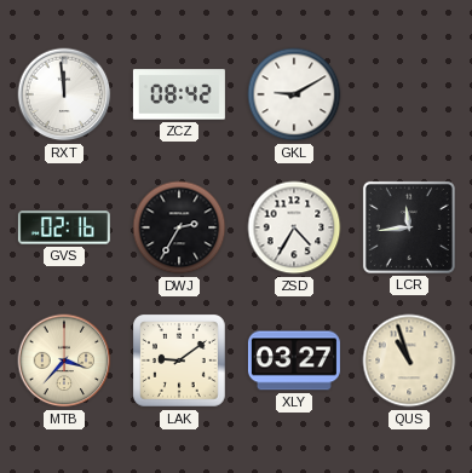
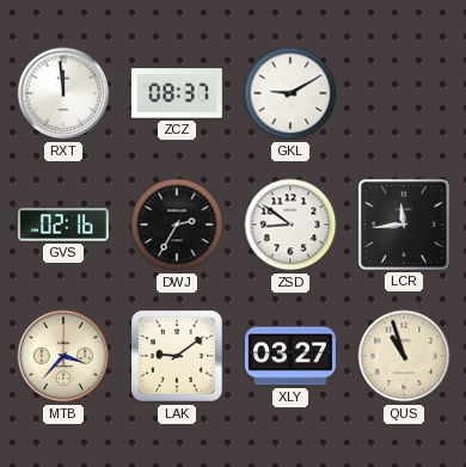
ZCZ: 08:42 -> 08:37
ZSD: 4:35 -> 8:51
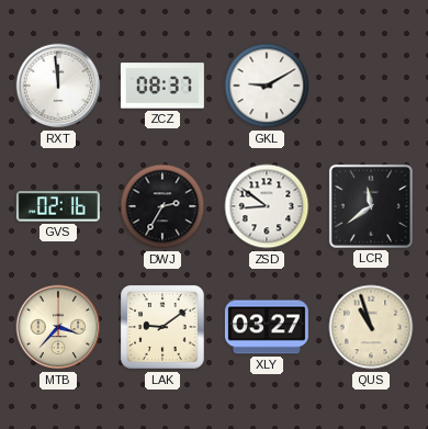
LCR: 11:44 -> 11:39
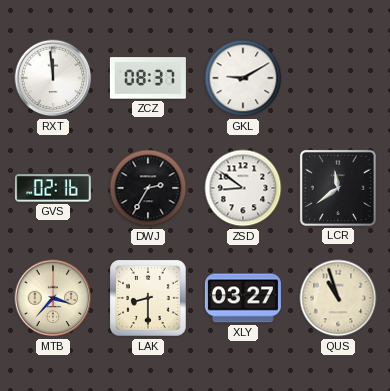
LAK: 9:09 -> 8:30
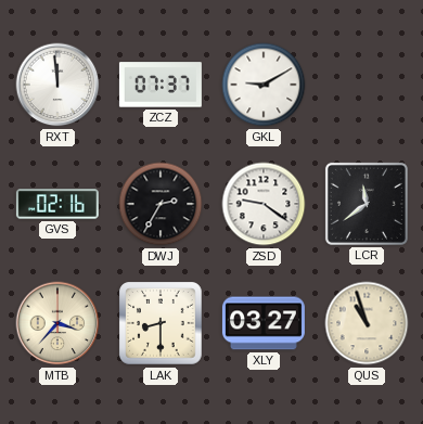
ZCZ: 08:37 -> 07:37
ZSD: 8:51 -> 9:21
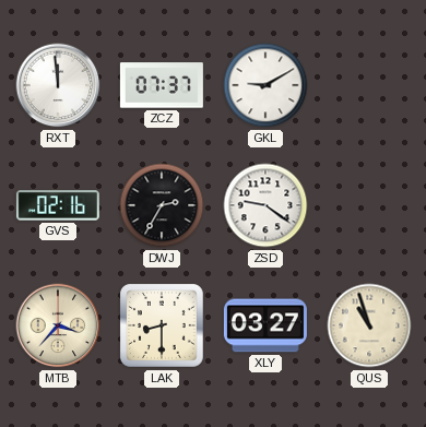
LCR: 11:39 -> none
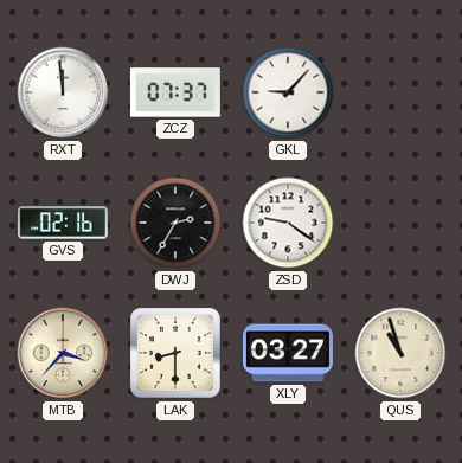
GKL: 9:10 -> 9:07
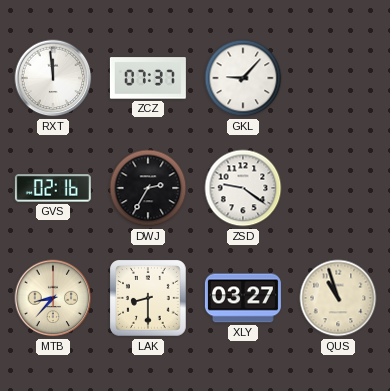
MTB: 3:37 -> 8:37
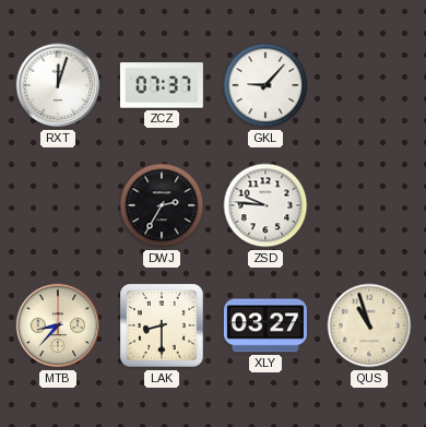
RXT: 11:59 -> 12:03
GVS: 02:16 -> none
ZSD: 9:21 -> 9:46
